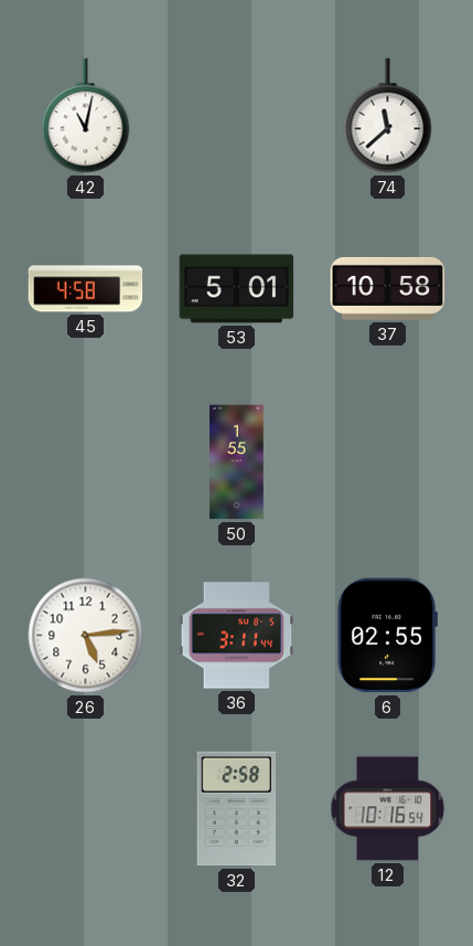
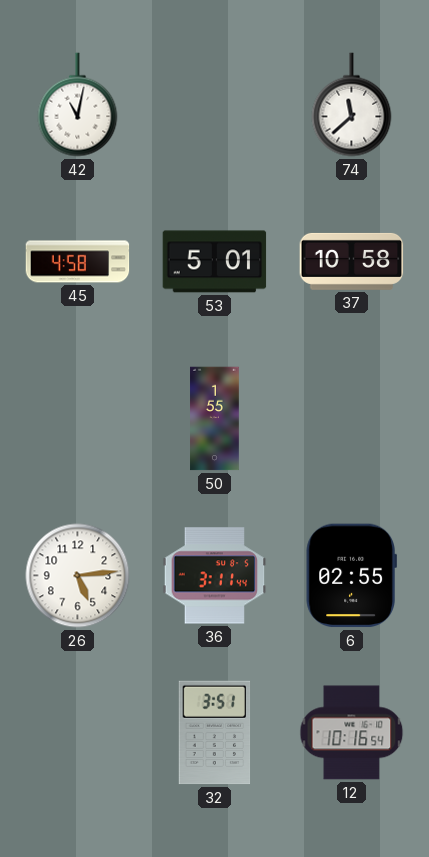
32: 2:58 -> 3:51
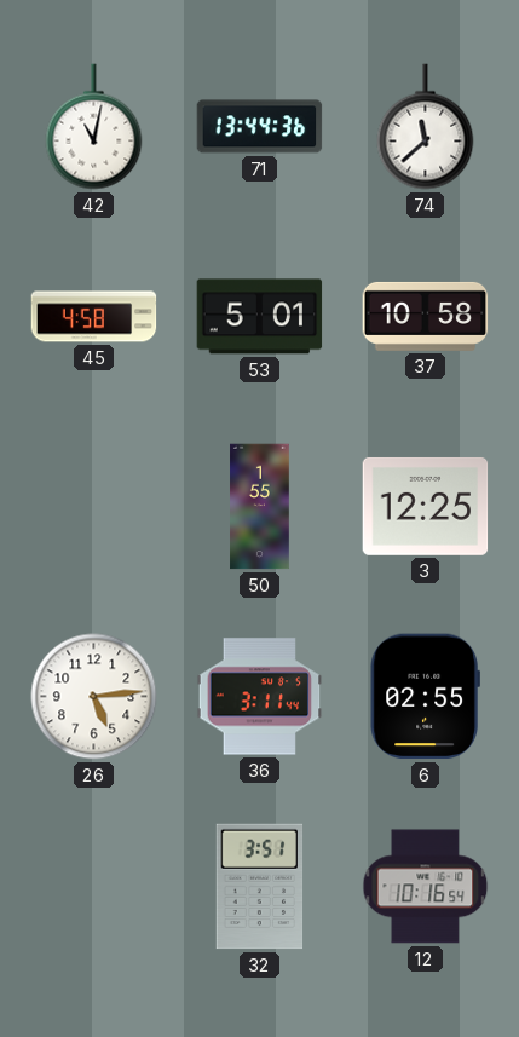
71: none -> 13:44
3: none -> 12:25
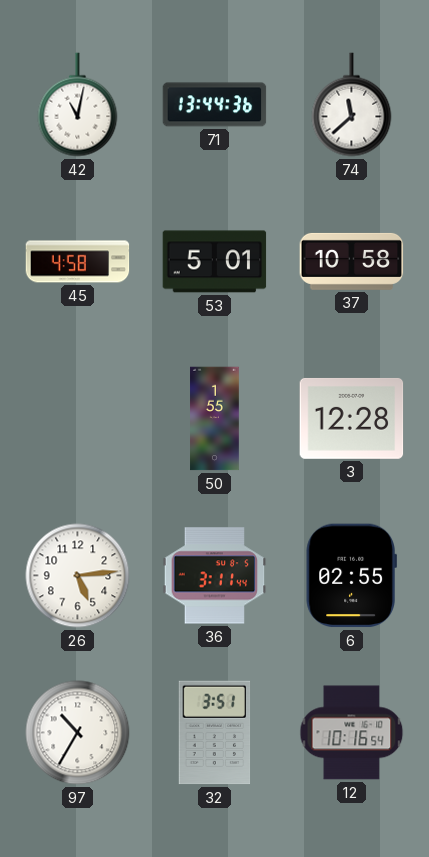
3: 12:25 -> 12:28
97: none -> 10:35
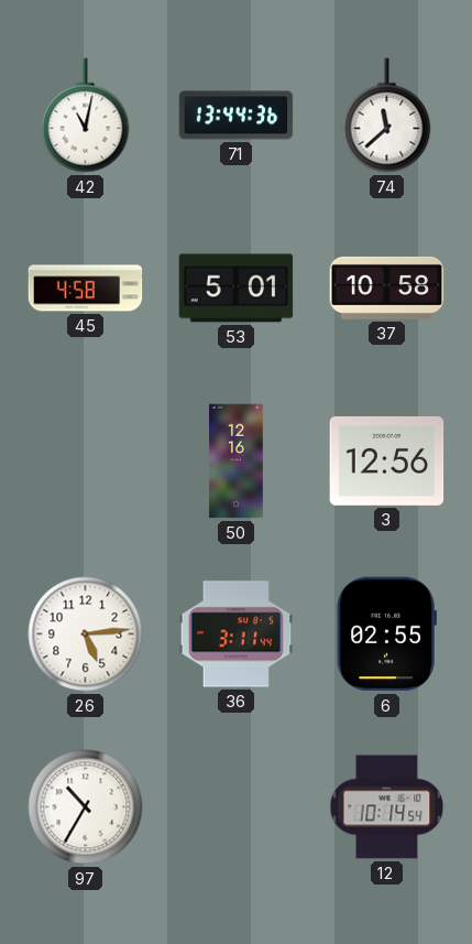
50: 1:55 -> 12:16
3: 12:28 -> 12:56
32: 3:51 -> none
12: 10:16 -> 10:14
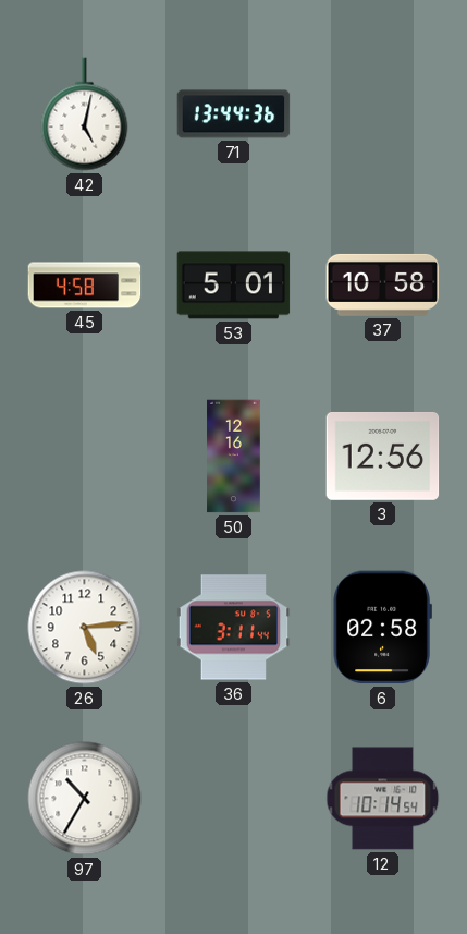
42: 11:02 -> 5:02
74: 11:38 -> none
6: 02:55 -> 02:58
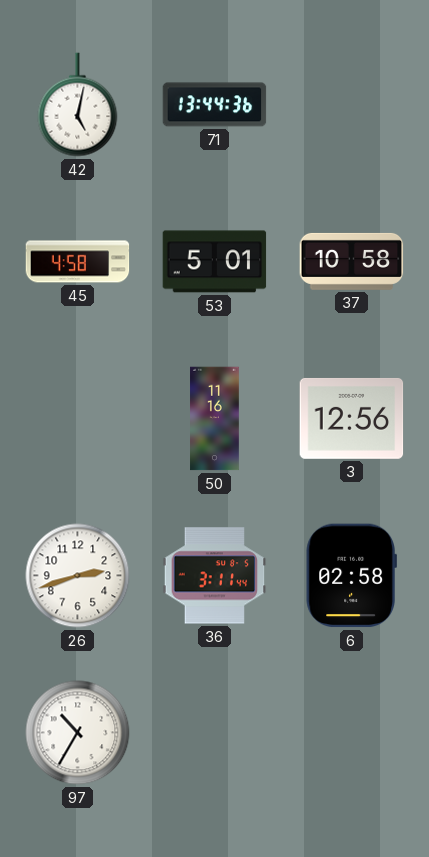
50: 12:16 -> 11:16
26: 5:14 -> 2:42
12: 10:14 -> none
